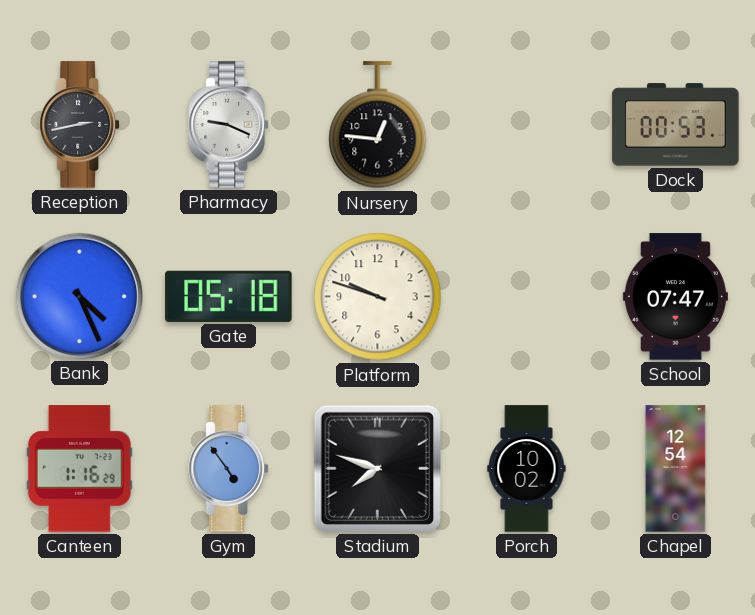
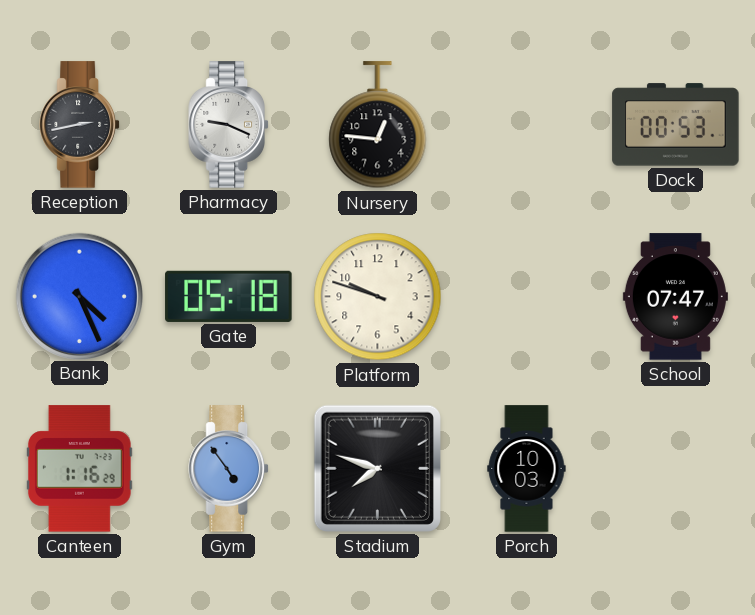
Porch: 10:02 -> 10:03
Chapel: 12:54 -> none
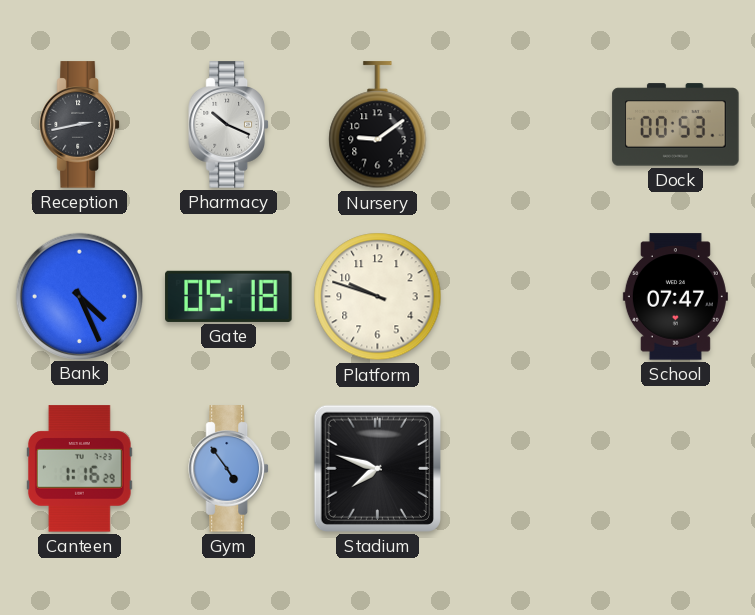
Pharmacy: 9:19 -> 10:19
Nursery: 12:46 -> 9:09
Porch: 10:03 -> none
